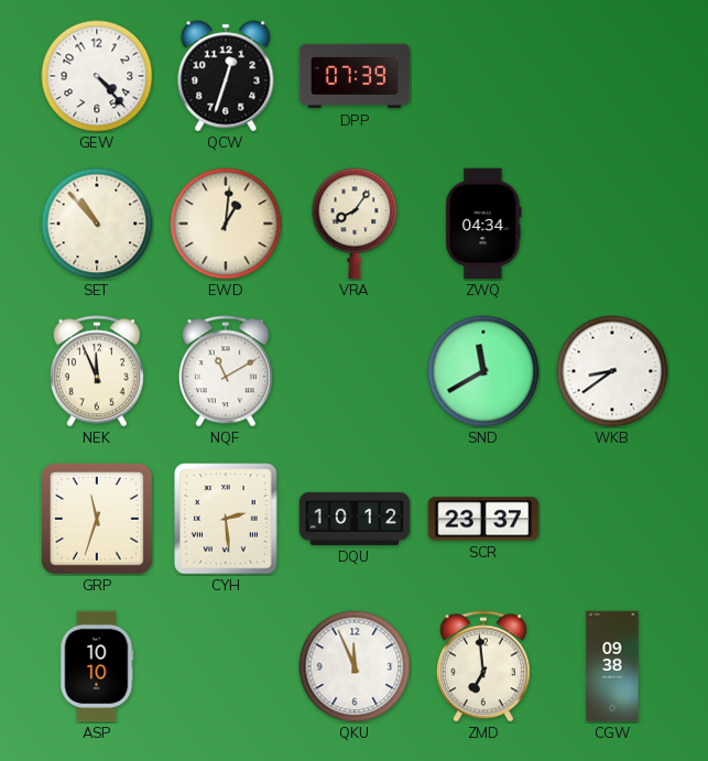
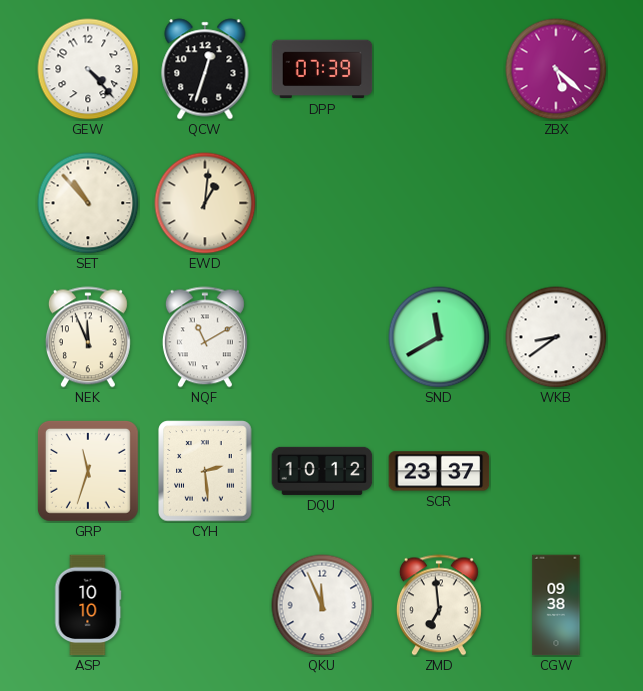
ZBX: none -> 5:22
VRA: 8:06 -> none
ZWQ: 04:34 -> none
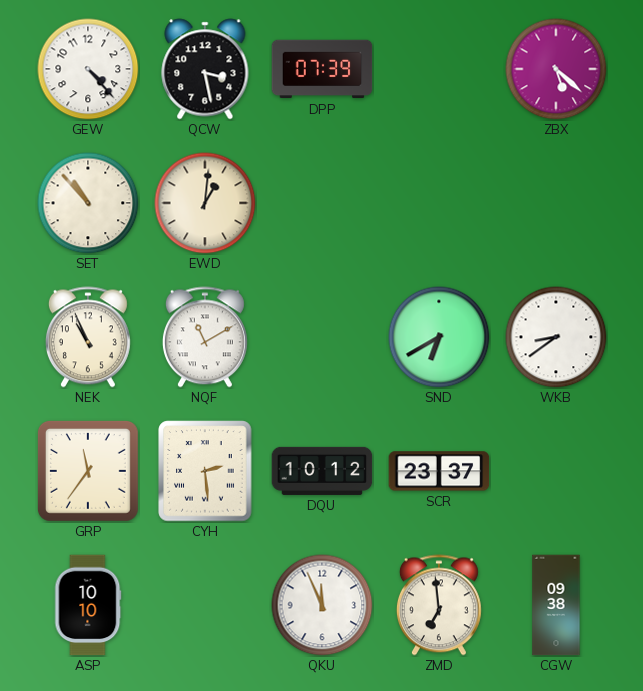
QCW: 12:33 -> 3:28
NEK: 11:56 -> 10:56
SND: 11:40 -> 6:40
GRP: 11:33 -> 11:36
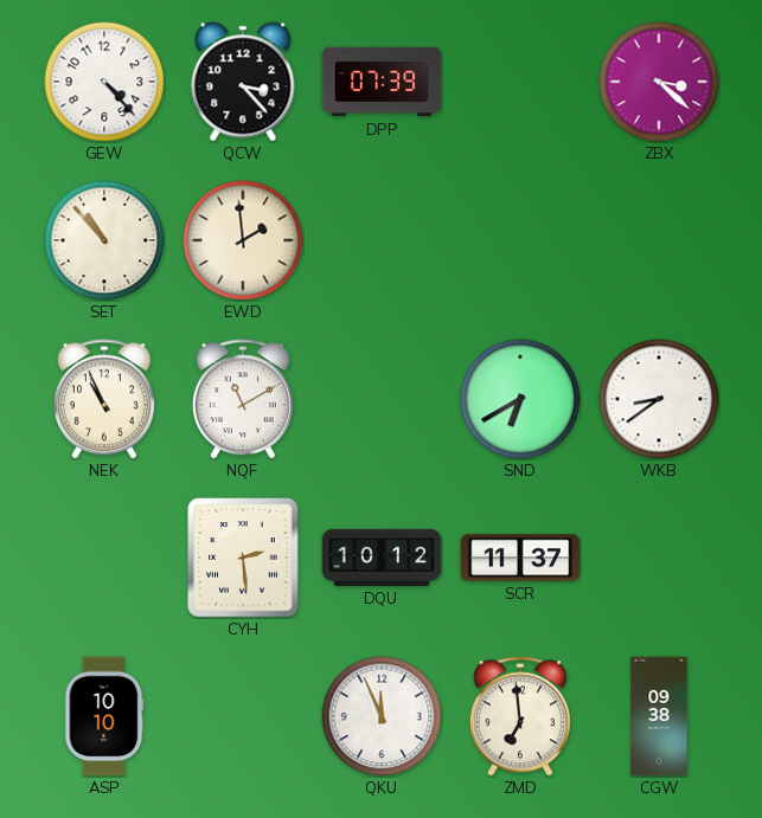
QCW: 3:28 -> 3:23
ZBX: 5:22 -> 3:22
EWD: 1:01 -> 1:59
GRP: 11:36 -> none
SCR: 23:37 -> 11:37
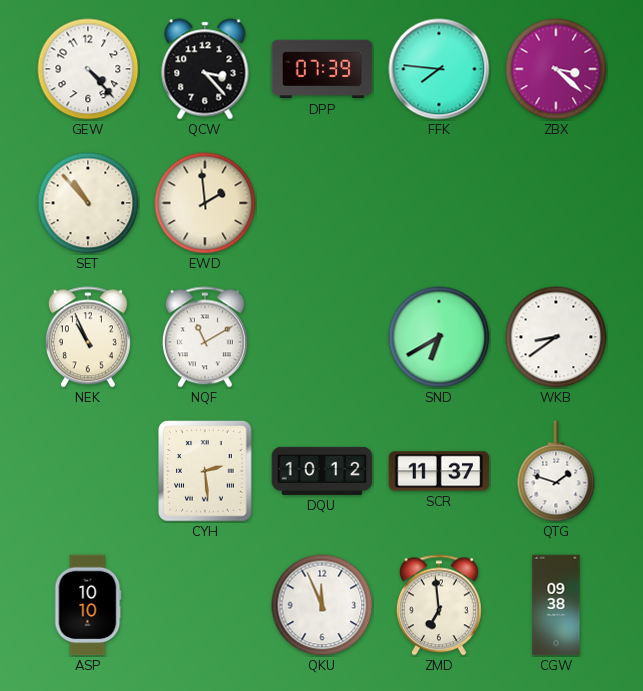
FFK: none -> 7:46
QTG: none -> 1:48
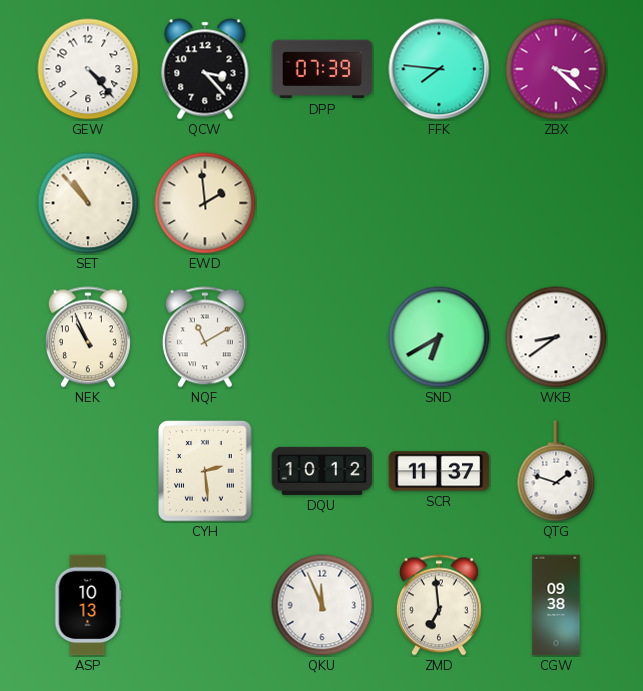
ASP: 10:10 -> 10:13
